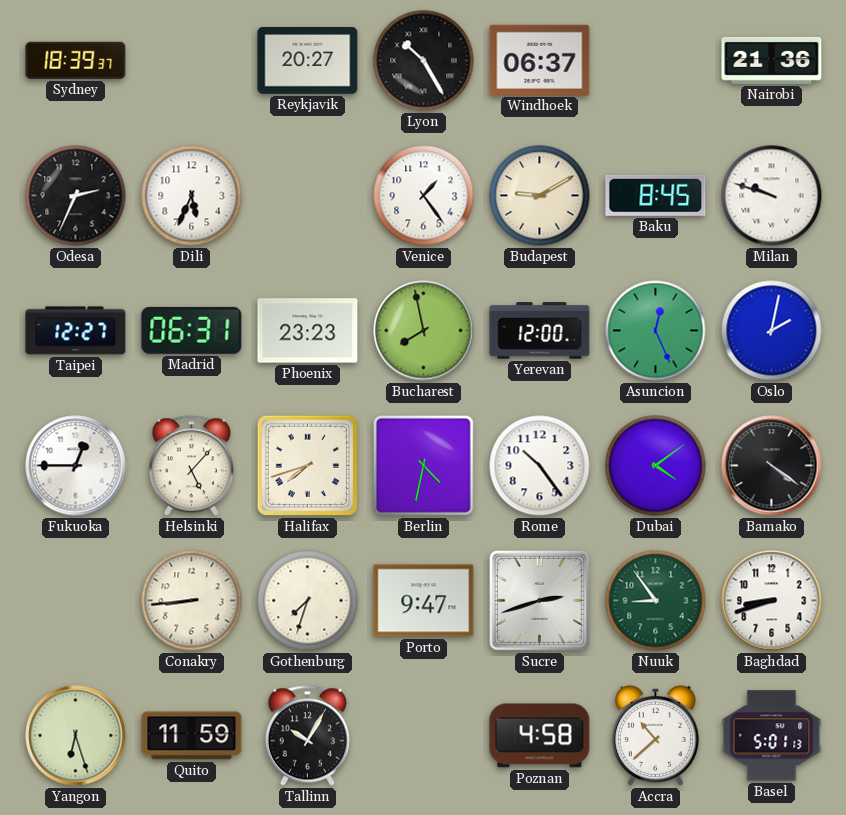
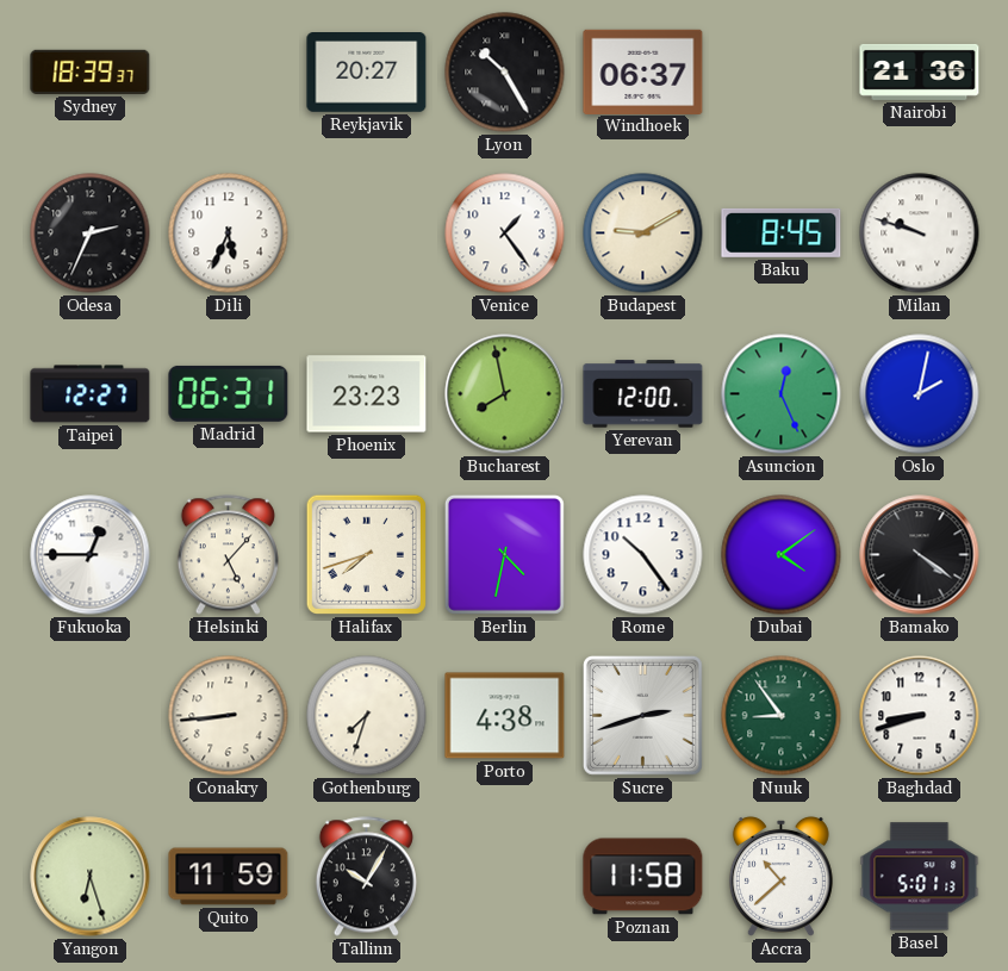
Porto: 9:47 -> 4:38
Poznan: 4:58 -> 11:58
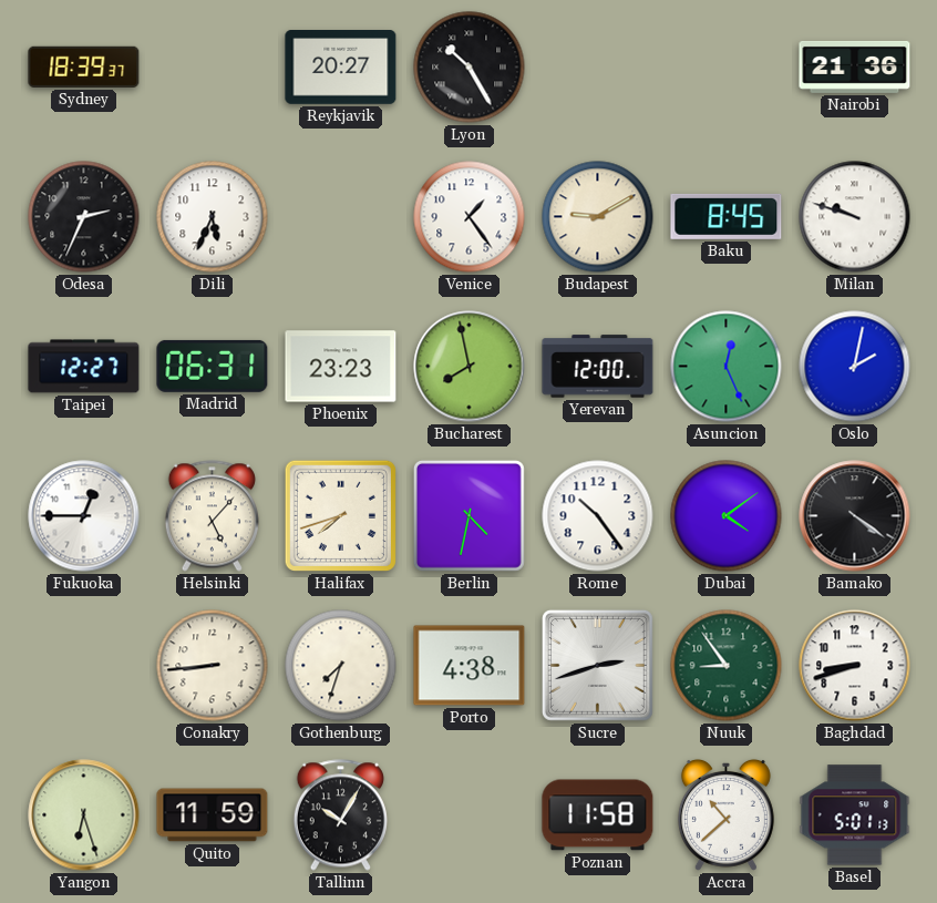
Windhoek: 06:37 -> none
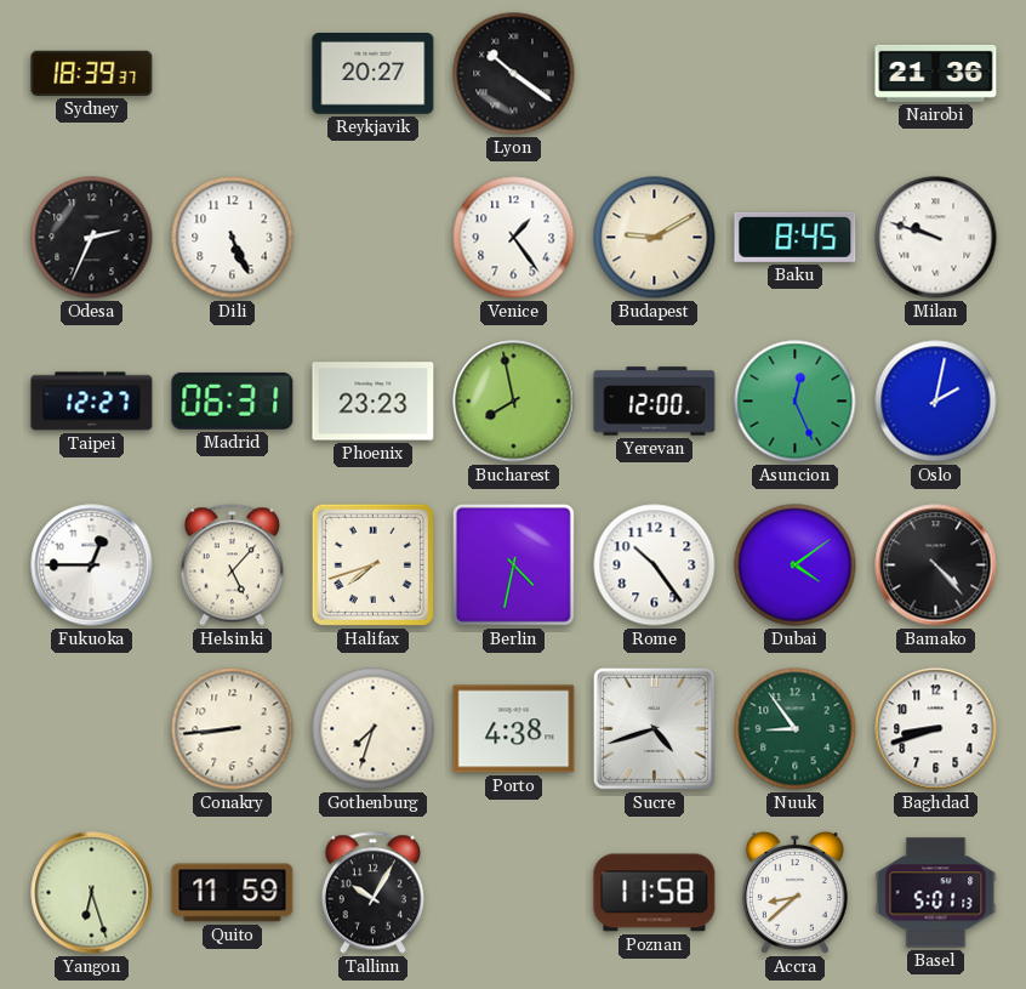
Lyon: 10:25 -> 10:21
Dili: 5:34 -> 5:26
Bamako: 4:21 -> 4:23
Sucre: 2:42 -> 4:42
Accra: 10:38 -> 8:38
